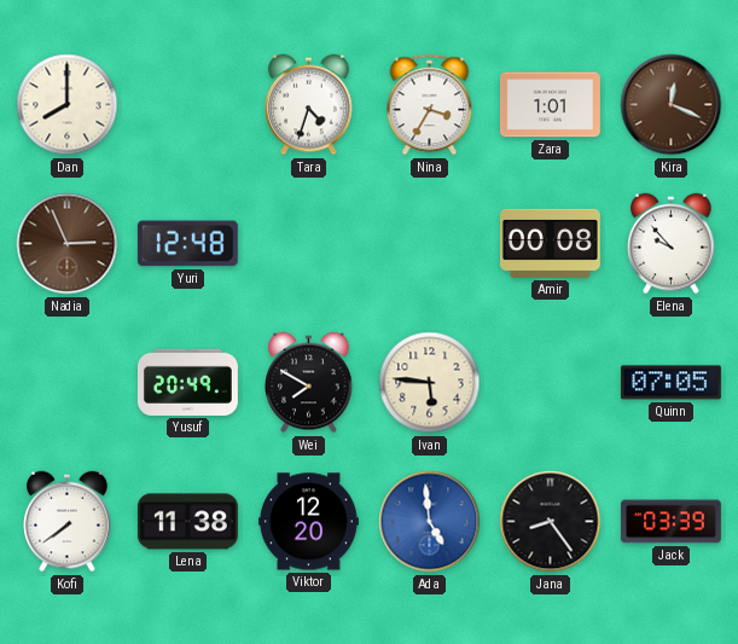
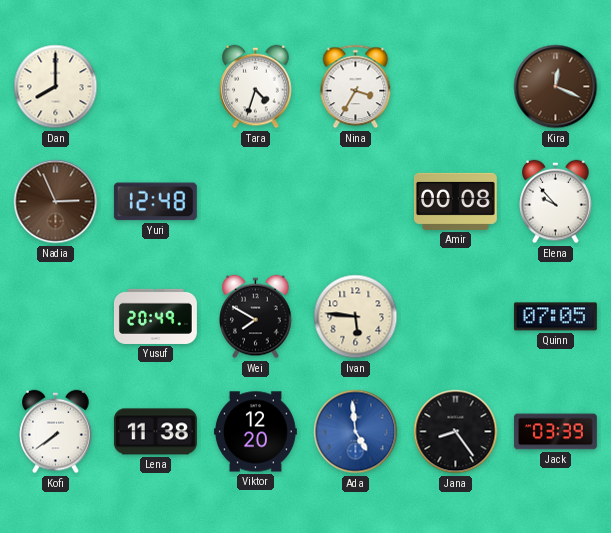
Zara: 1:01 -> none
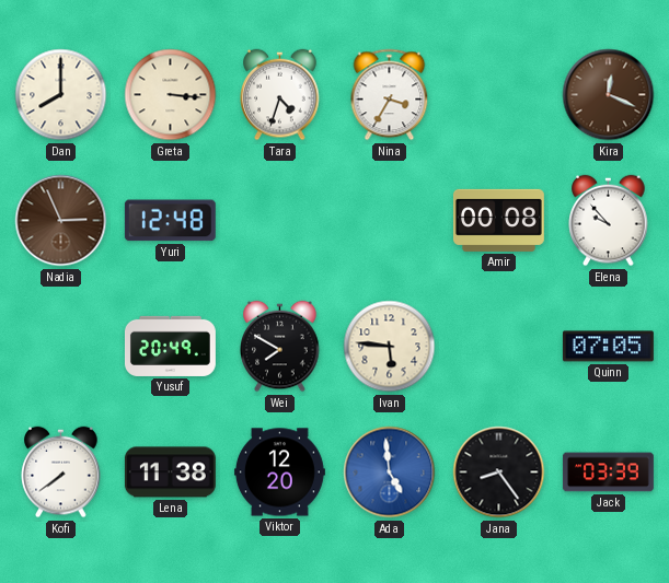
Greta: none -> 3:16
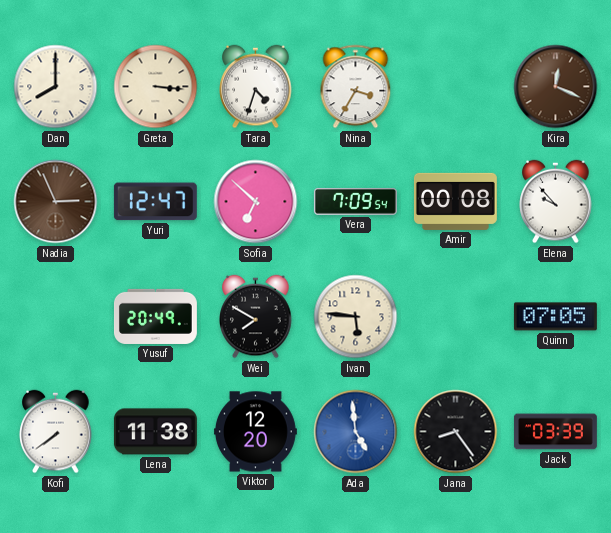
Yuri: 12:48 -> 12:47
Sofia: none -> 6:52
Vera: none -> 7:09
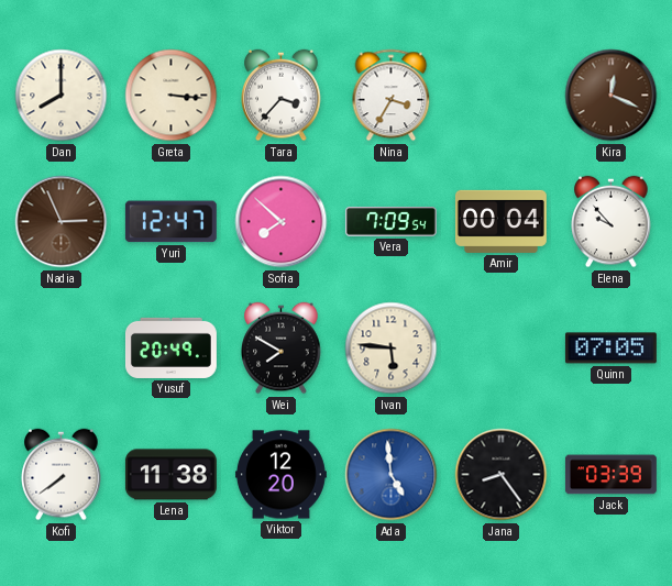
Tara: 4:33 -> 3:37
Sofia: 6:52 -> 7:52
Amir: 00:08 -> 00:04
